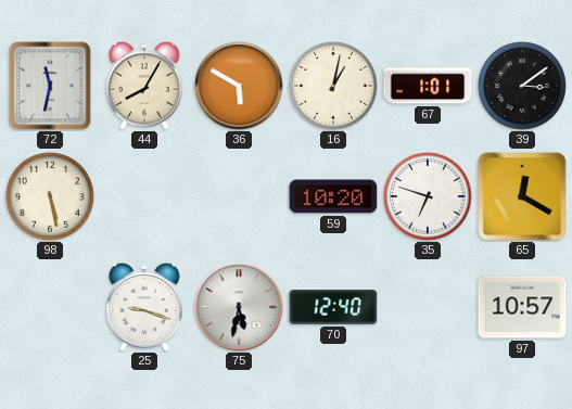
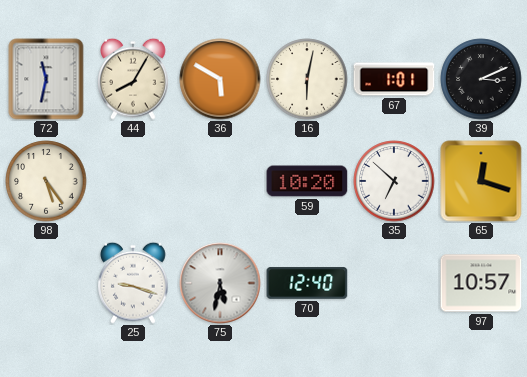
16: 1:02 -> 6:02
39: 3:09 -> 3:11
98: 5:28 -> 5:24
35: 6:48 -> 6:52
65: 12:20 -> 12:18
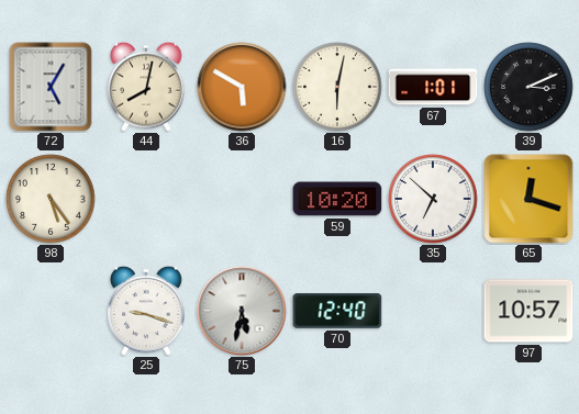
72: 11:32 -> 5:05
44: 8:05 -> 8:02
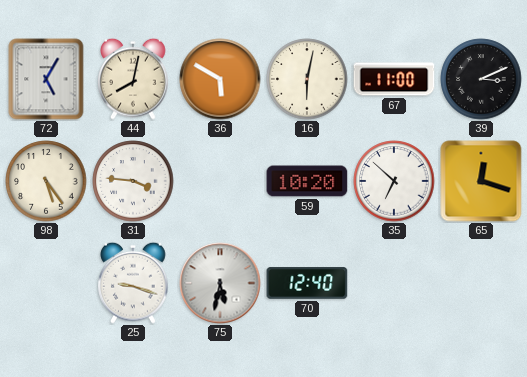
67: 1:01 -> 11:00
31: none -> 3:46
97: 10:57 -> none
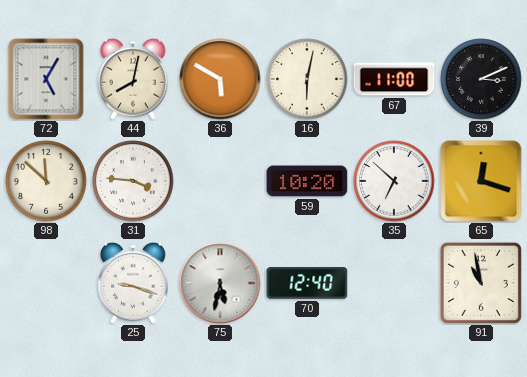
98: 5:24 -> 11:52
91: none -> 10:58
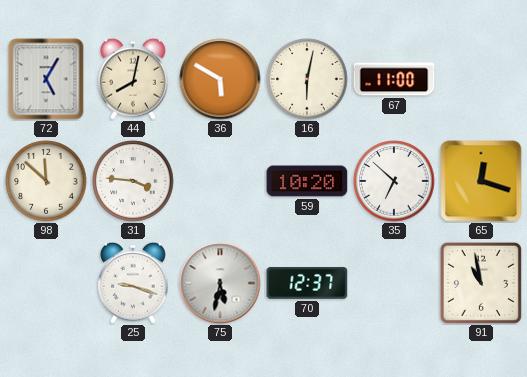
39: 3:11 -> none
70: 12:40 -> 12:37
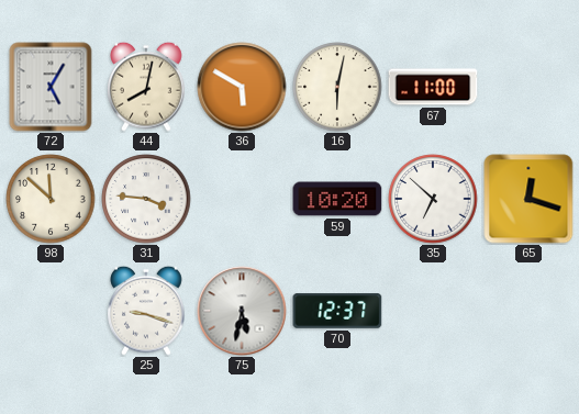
91: 10:58 -> none
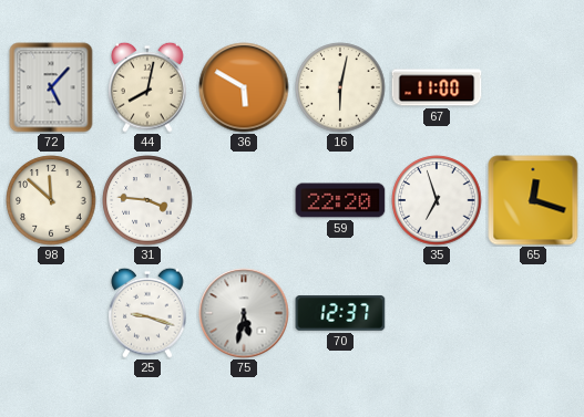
72: 5:05 -> 5:07
59: 10:20 -> 22:20
35: 6:52 -> 6:57
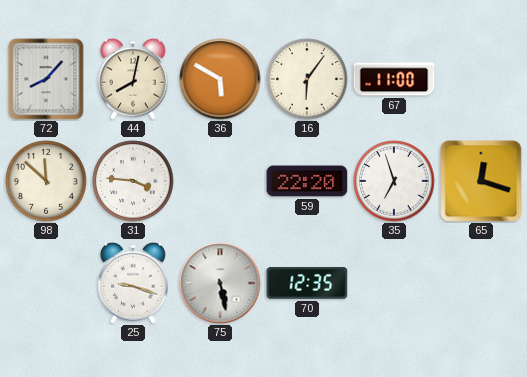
72: 5:07 -> 8:07
16: 6:02 -> 6:06
75: 5:32 -> 5:28
70: 12:37 -> 12:35
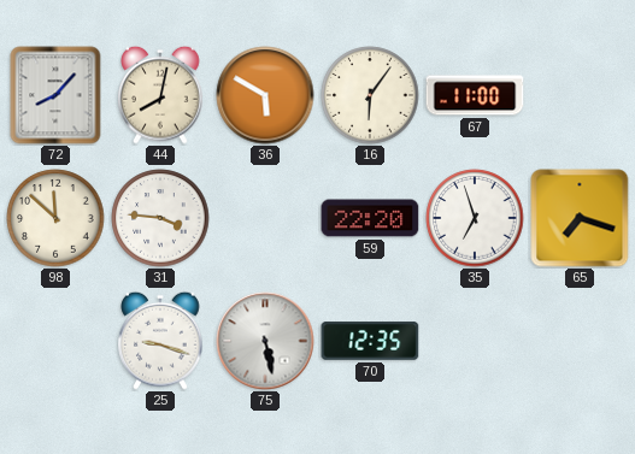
65: 12:18 -> 7:18
